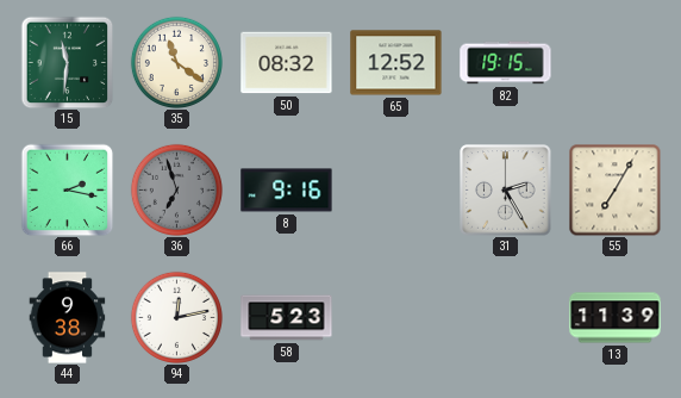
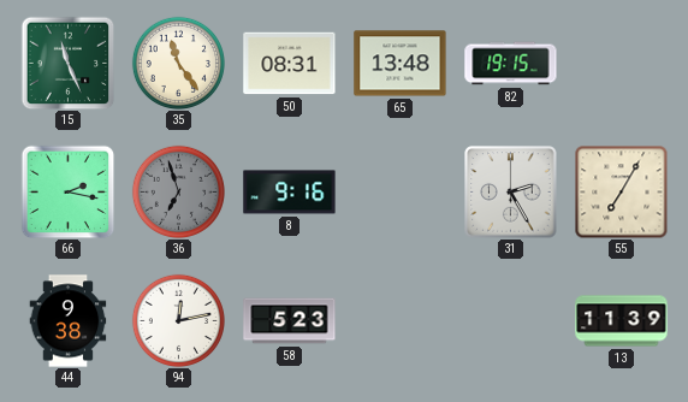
15: 11:31 -> 11:26
35: 11:21 -> 11:24
50: 08:32 -> 08:31
65: 12:52 -> 13:48
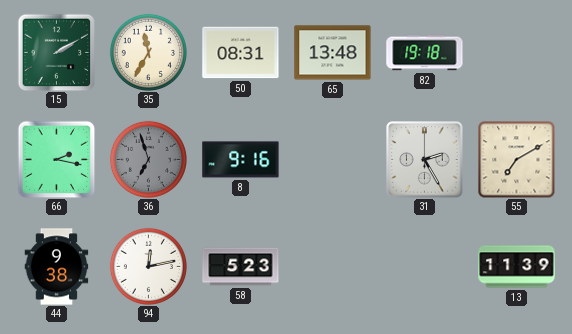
15: 11:26 -> 2:10
35: 11:24 -> 11:35
82: 19:15 -> 19:18
55: 7:05 -> 7:10
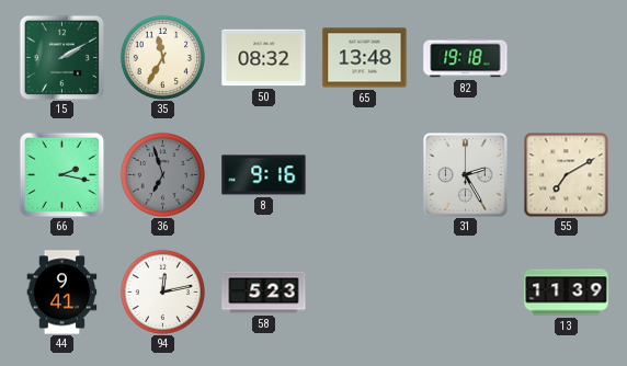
50: 08:31 -> 08:32
44: 9:38 -> 9:41
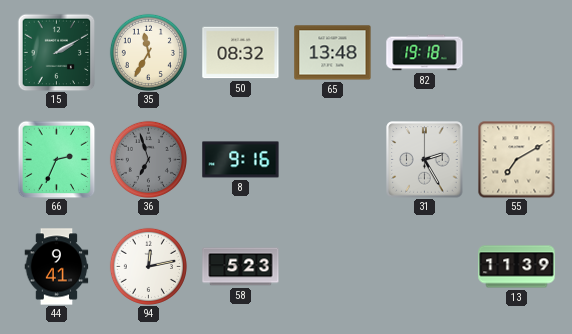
66: 2:17 -> 2:34
